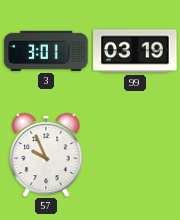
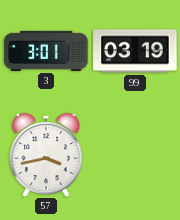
57: 9:56 -> 3:43
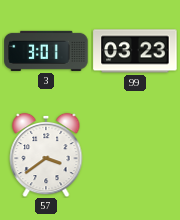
99: 03:19 -> 03:23
57: 3:43 -> 3:39
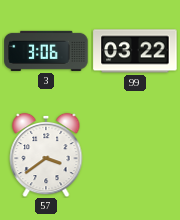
3: 3:01 -> 3:06
99: 03:23 -> 03:22
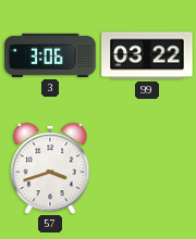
57: 3:39 -> 3:42
